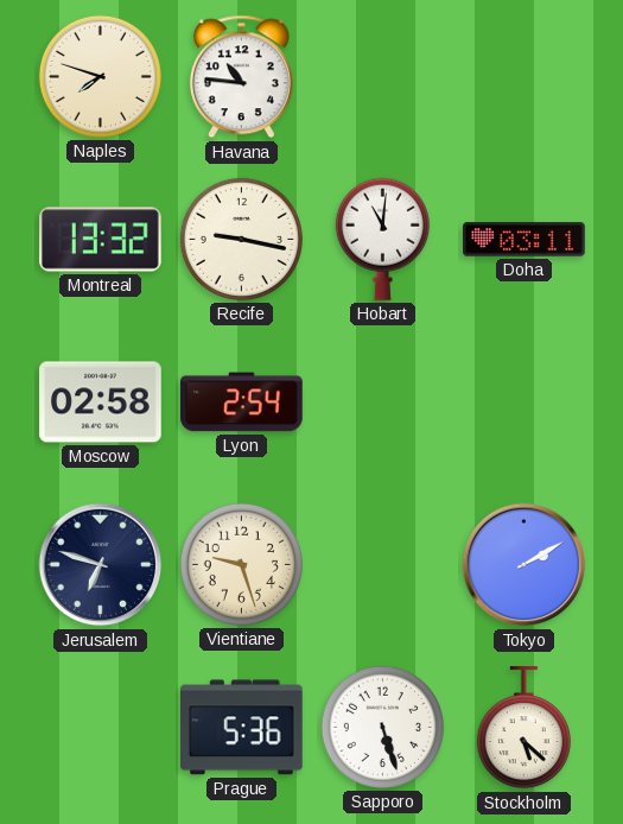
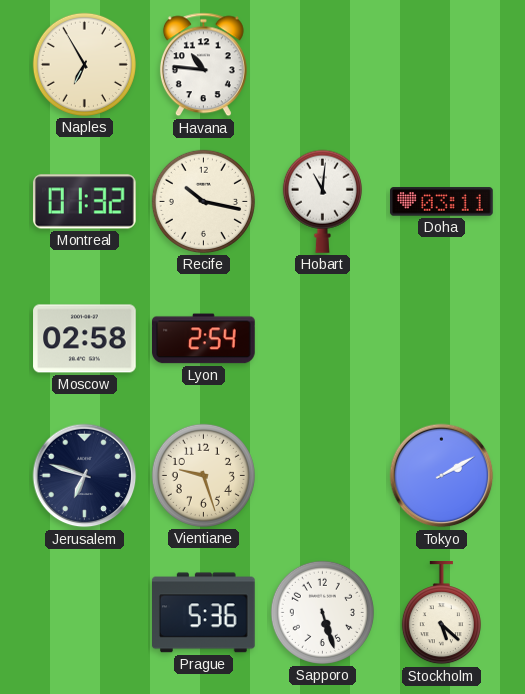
Naples: 7:48 -> 6:55
Montreal: 13:32 -> 01:32
Recife: 9:17 -> 10:17
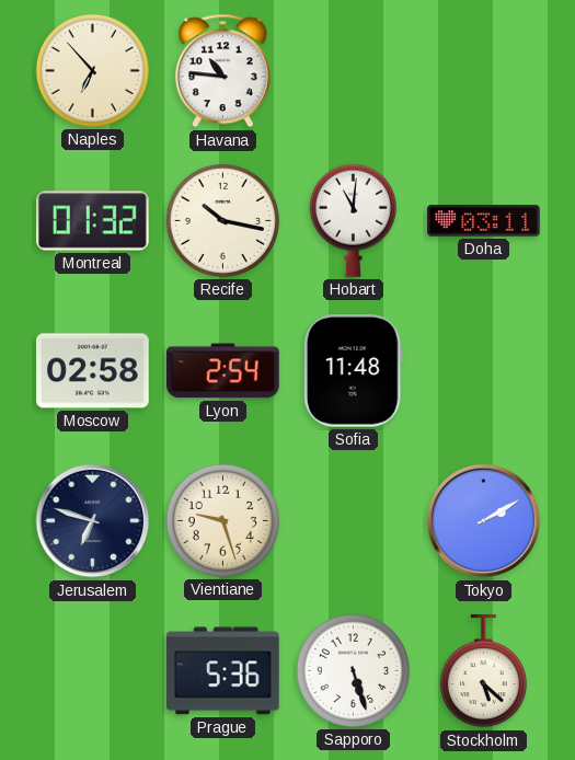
Naples: 6:55 -> 6:53
Sofia: none -> 11:48
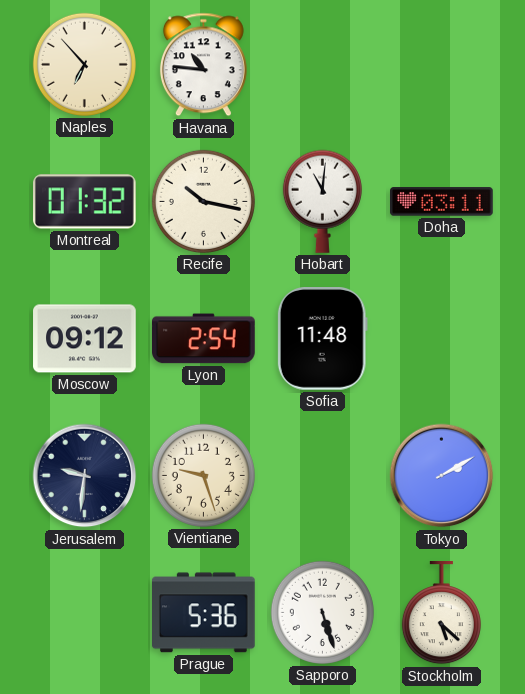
Moscow: 02:58 -> 09:12
Jerusalem: 6:48 -> 9:31
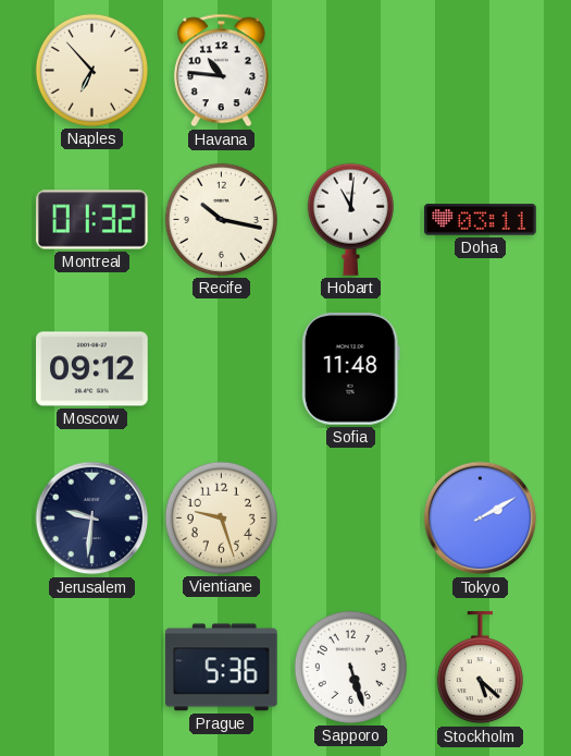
Lyon: 2:54 -> none
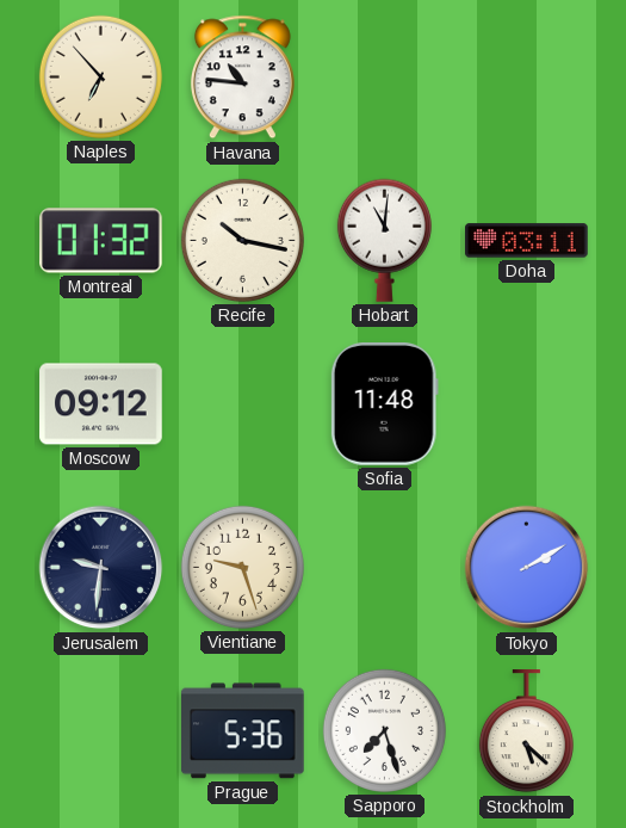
Sapporo: 5:27 -> 7:27
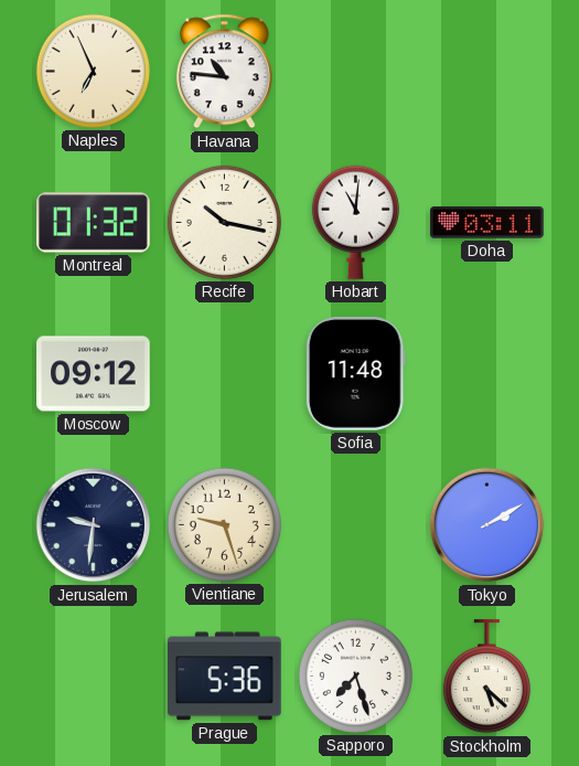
Naples: 6:53 -> 6:56
